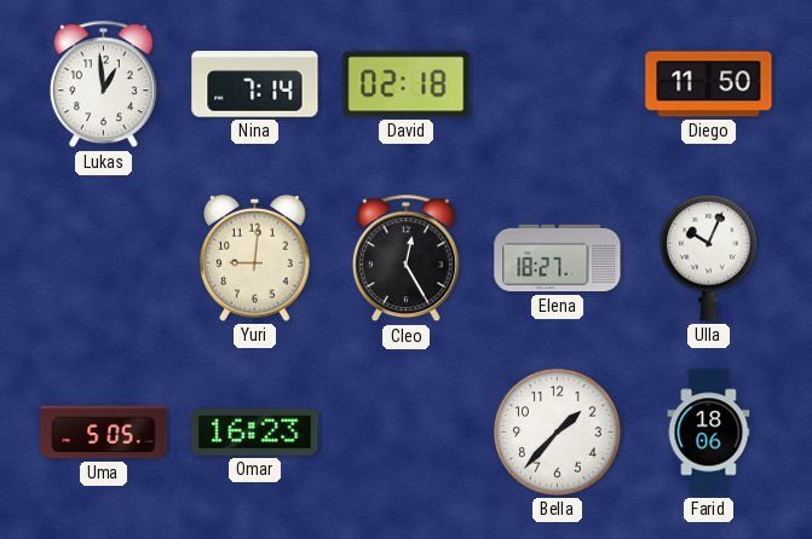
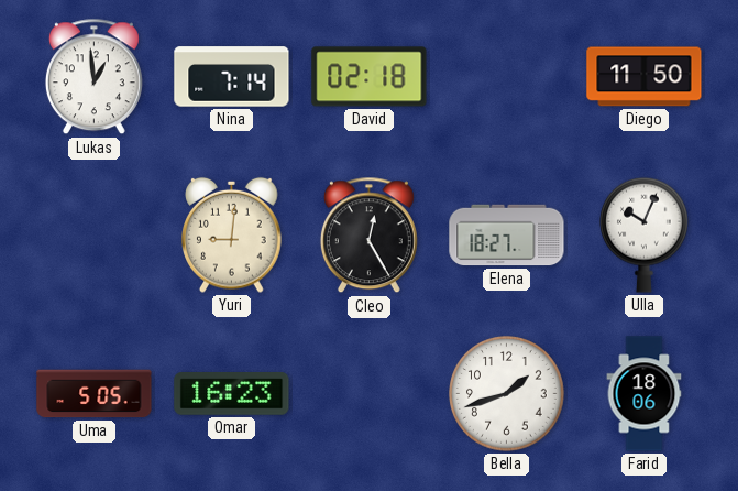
Bella: 1:37 -> 1:42
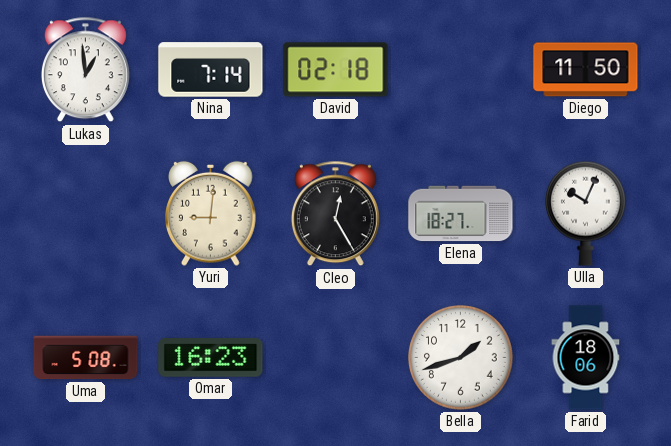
Uma: 5:05 -> 5:08
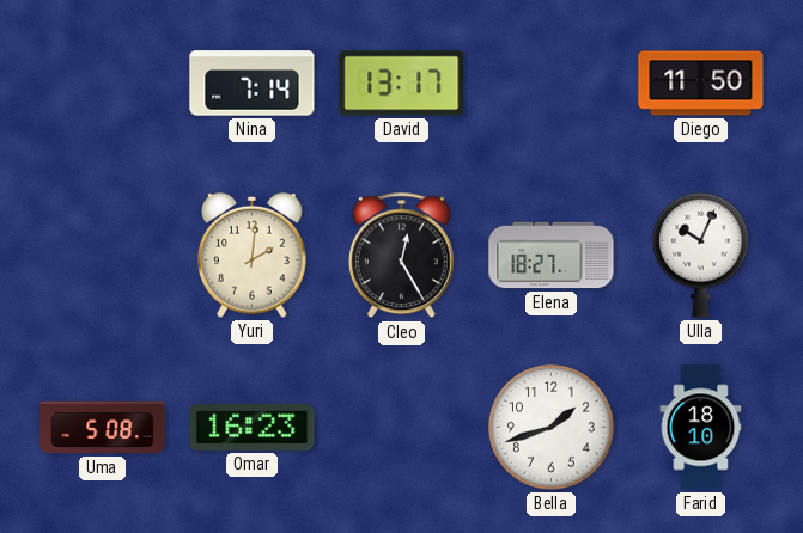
Lukas: 12:59 -> none
David: 02:18 -> 13:17
Yuri: 9:01 -> 2:01
Farid: 18:06 -> 18:10
